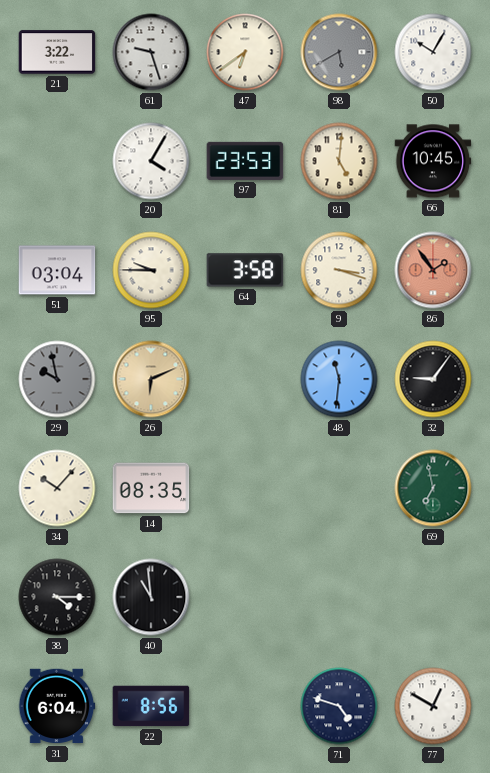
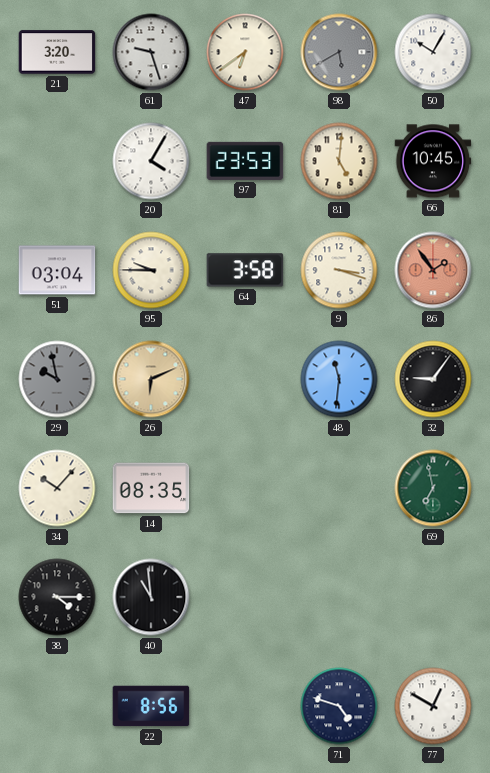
21: 3:22 -> 3:20
31: 6:04 -> none
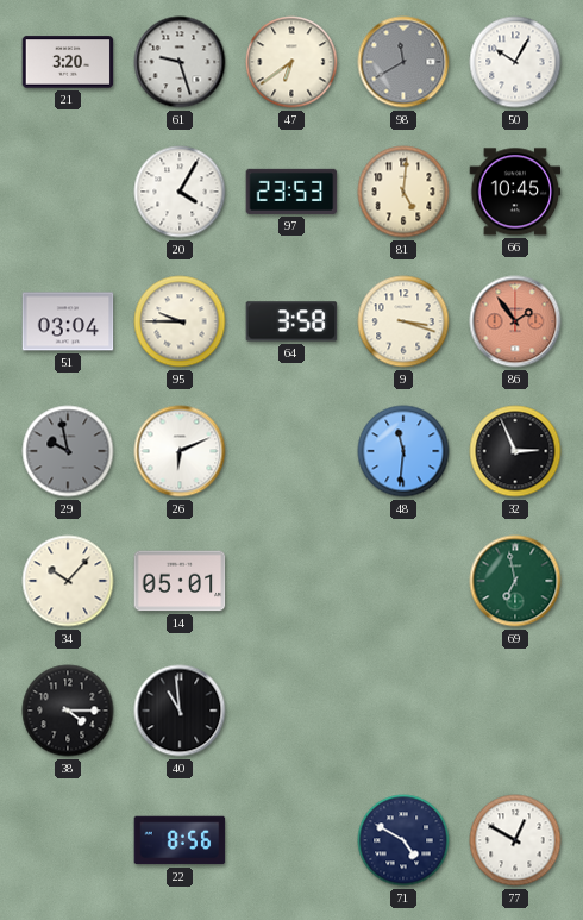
98: 5:40 -> 11:40
26 dial: champagne -> white
32: 9:06 -> 2:56
14: 08:35 -> 05:01
71: 4:48 -> 4:50
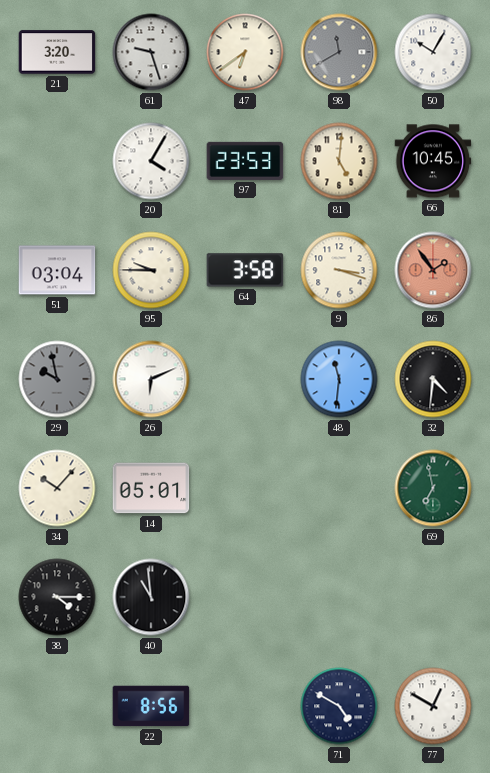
32: 2:56 -> 4:31
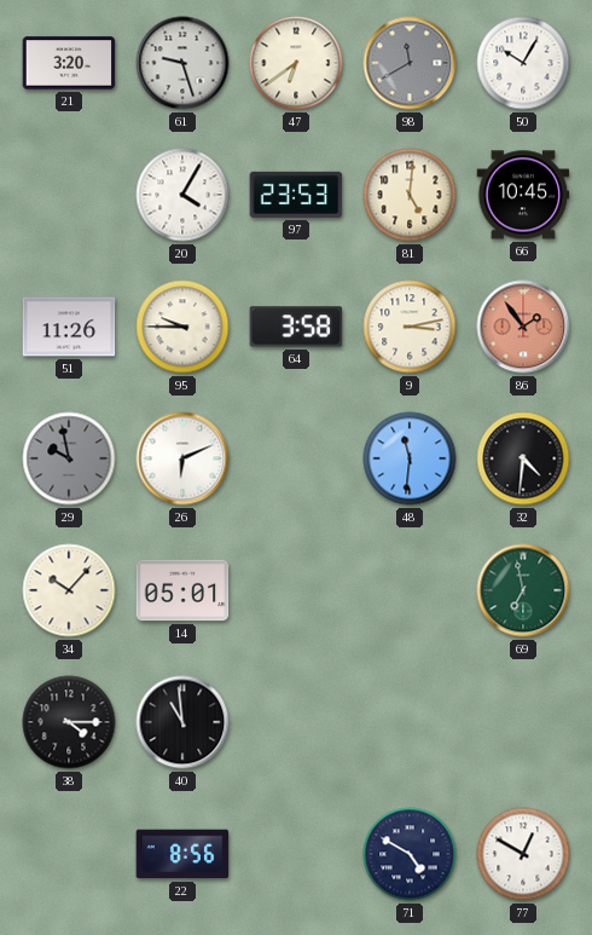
51: 03:04 -> 11:26
9: 3:18 -> 3:13
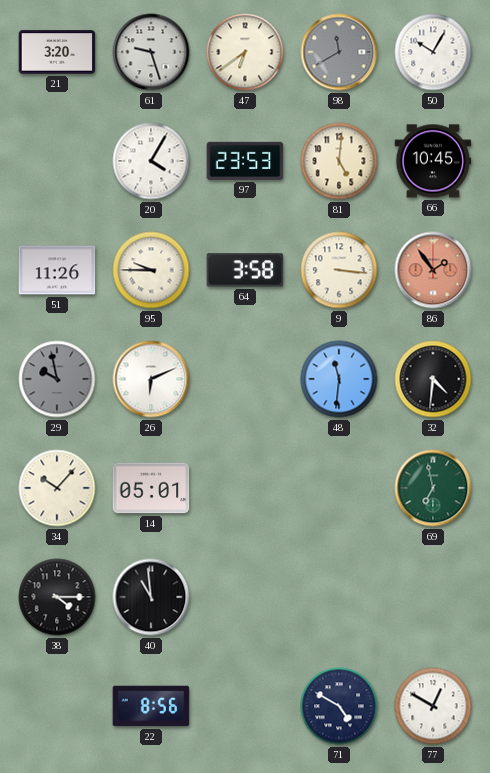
9: 3:13 -> 3:16
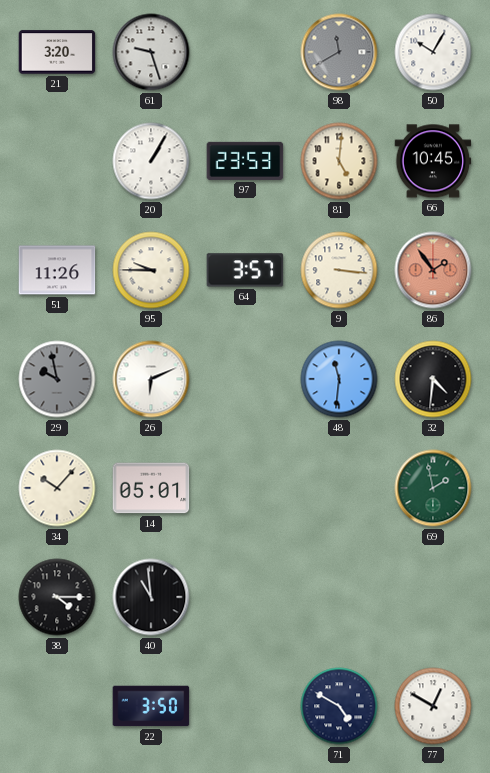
47: 6:39 -> none
20: 4:05 -> 1:05
64: 3:58 -> 3:57
69: 6:58 -> 1:58
22: 8:56 -> 3:50
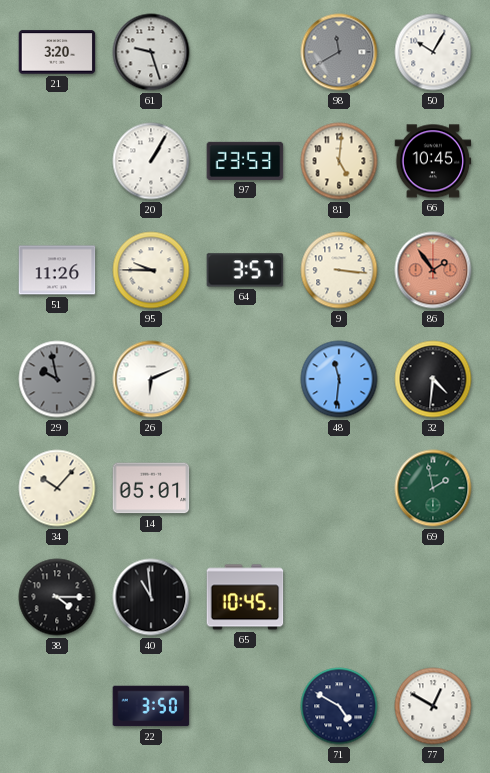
65: none -> 10:45
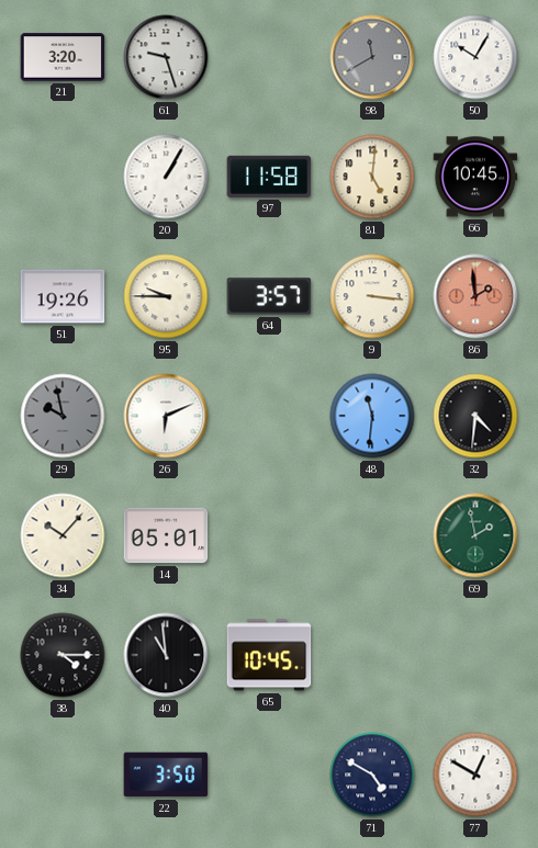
97: 23:53 -> 11:58
51: 11:26 -> 19:26
86: 1:54 -> 1:59
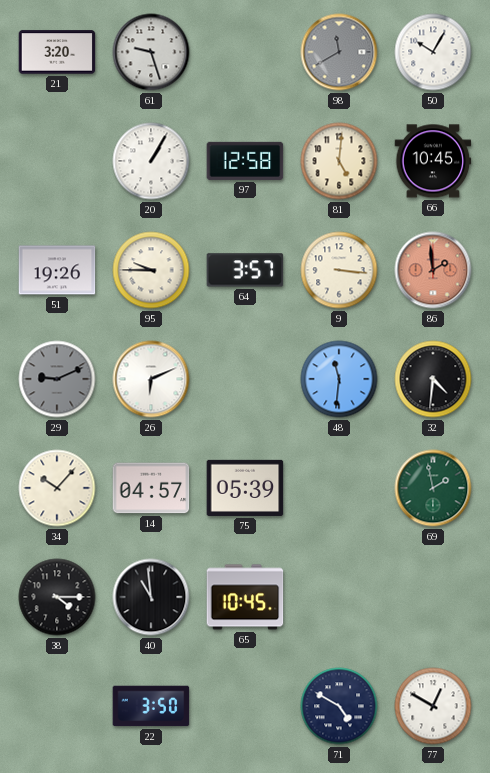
97: 11:58 -> 12:58
29: 9:58 -> 9:11
14: 05:01 -> 04:57
75: none -> 05:39
